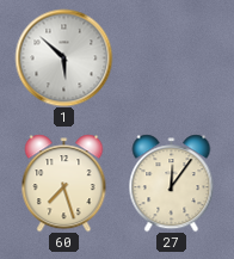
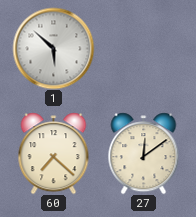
60: 7:27 -> 7:22
27: 12:06 -> 12:09
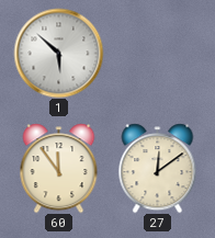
60: 7:22 -> 11:54
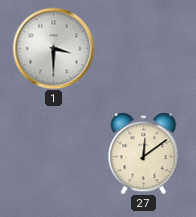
1: 5:52 -> 3:30
60: 11:54 -> none
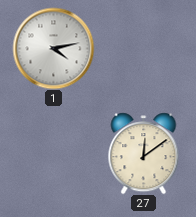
1: 3:30 -> 4:13
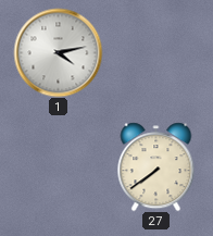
27: 12:09 -> 7:39
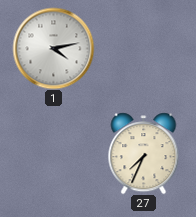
27: 7:39 -> 7:34
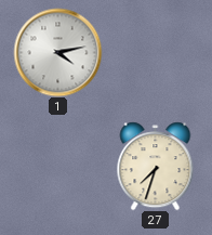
27: 7:34 -> 7:33
